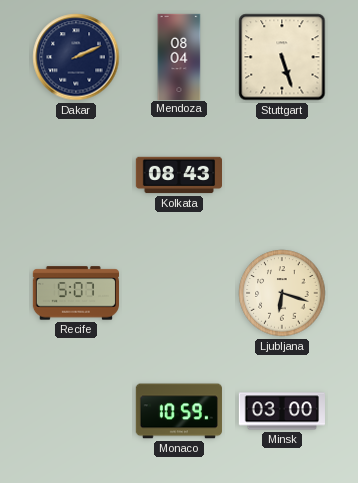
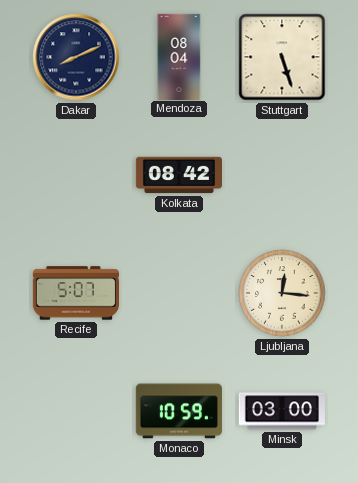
Dakar: 2:11 -> 8:11
Kolkata: 08:43 -> 08:42
Ljubljana: 6:18 -> 12:16
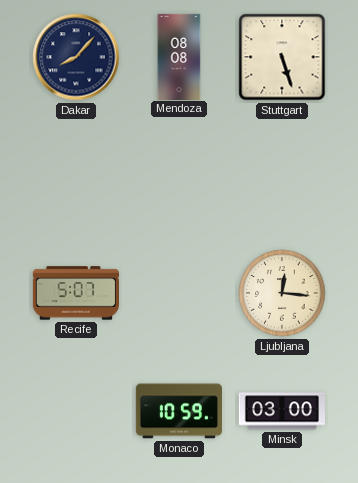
Dakar: 8:11 -> 8:07
Mendoza: 08:04 -> 08:08
Kolkata: 08:42 -> none
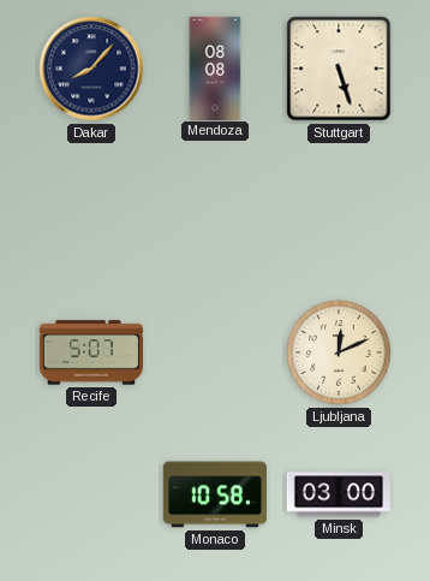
Ljubljana: 12:16 -> 12:11
Monaco: 10:59 -> 10:58
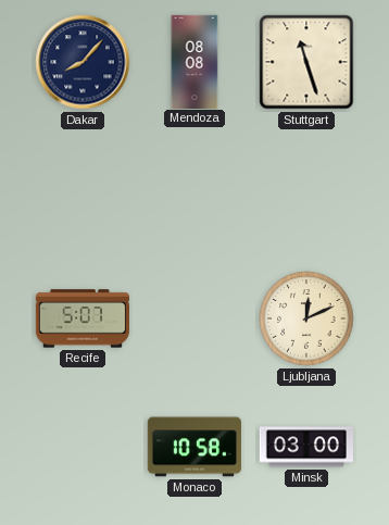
Stuttgart: 5:27 -> 11:27
